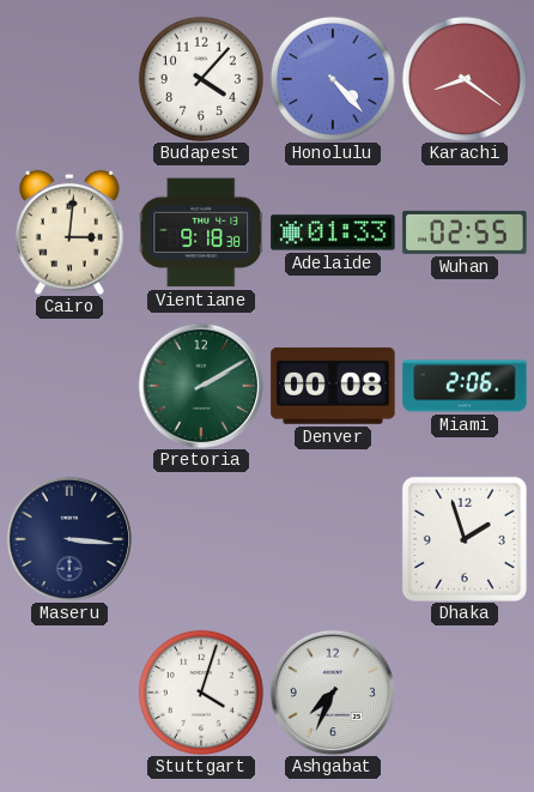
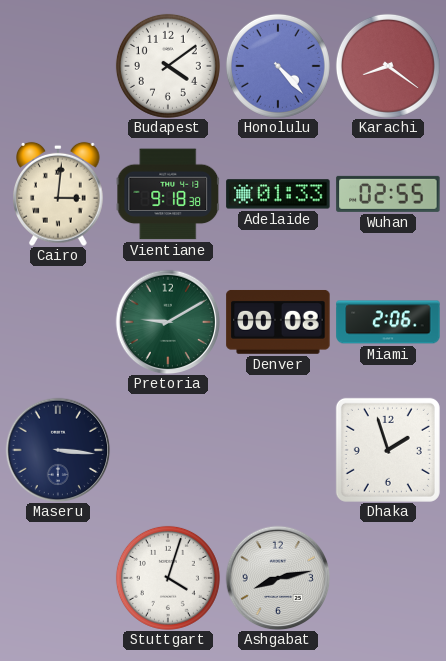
Budapest: 4:07 -> 4:09
Pretoria: 2:10 -> 9:10
Ashgabat: 7:34 -> 8:13
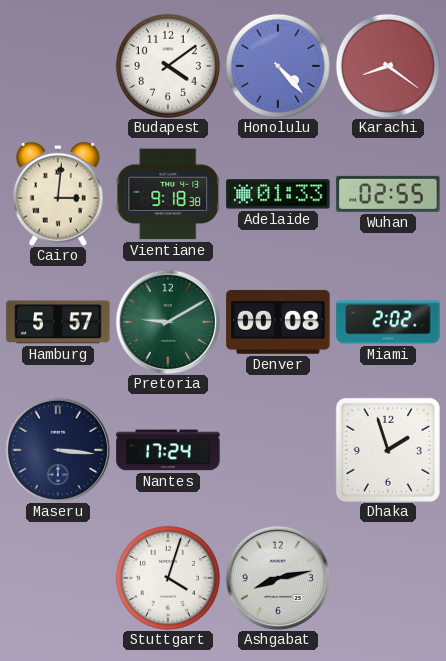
Hamburg: none -> 5:57
Miami: 2:06 -> 2:02
Nantes: none -> 17:24
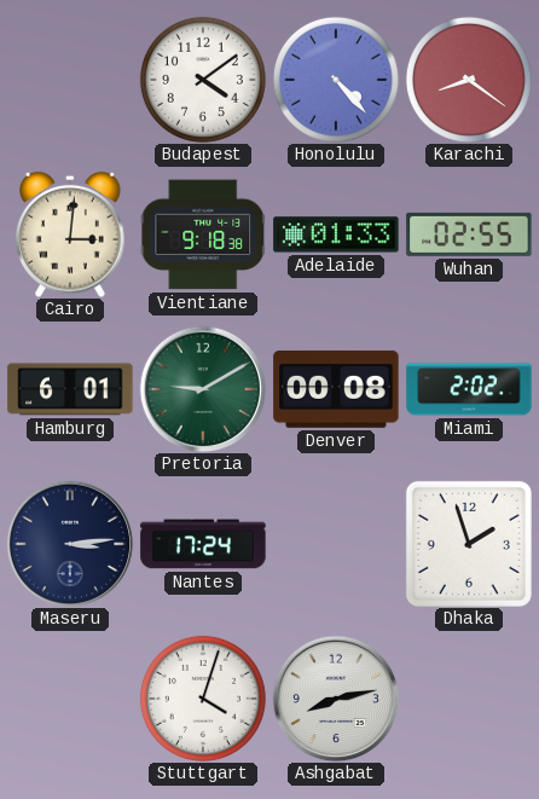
Hamburg: 5:57 -> 6:01
Maseru: 3:16 -> 3:14
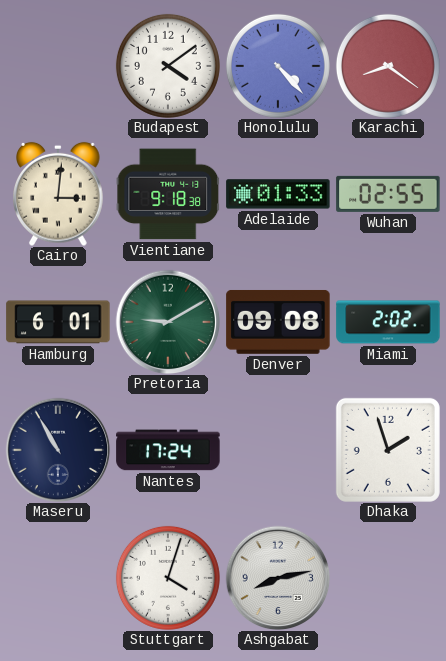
Denver: 00:08 -> 09:08
Maseru: 3:14 -> 10:55
